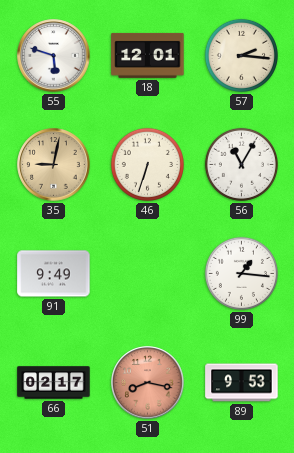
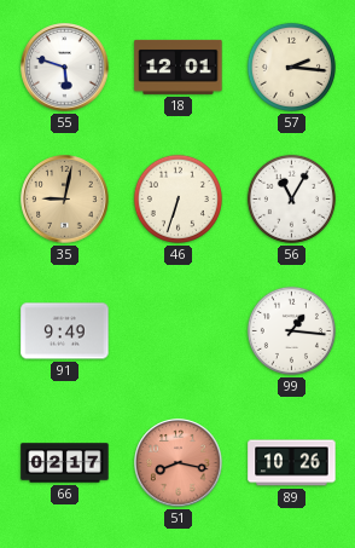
89: 9:53 -> 10:26
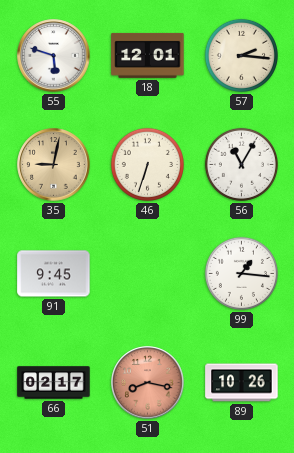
91: 9:49 -> 9:45
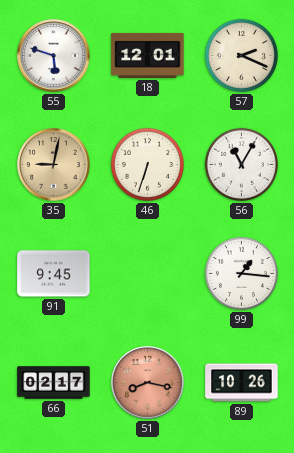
57: 2:16 -> 2:19
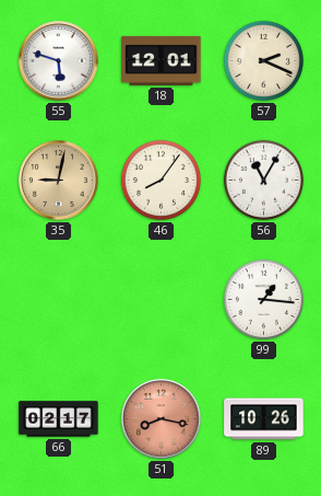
46: 6:33 -> 8:06
91: 9:45 -> none
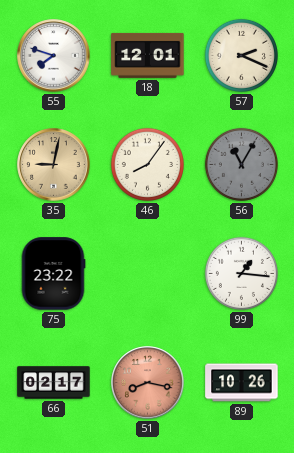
55: 5:48 -> 7:48
56 dial: white -> grey
75: none -> 23:22
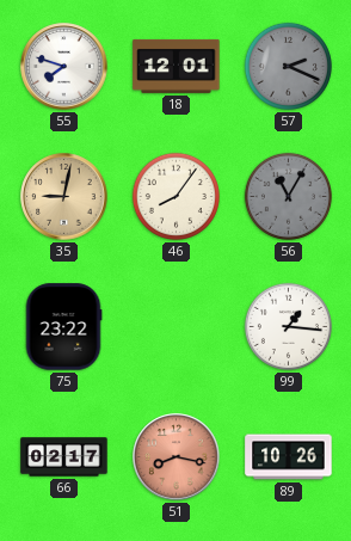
57 dial: cream -> grey
